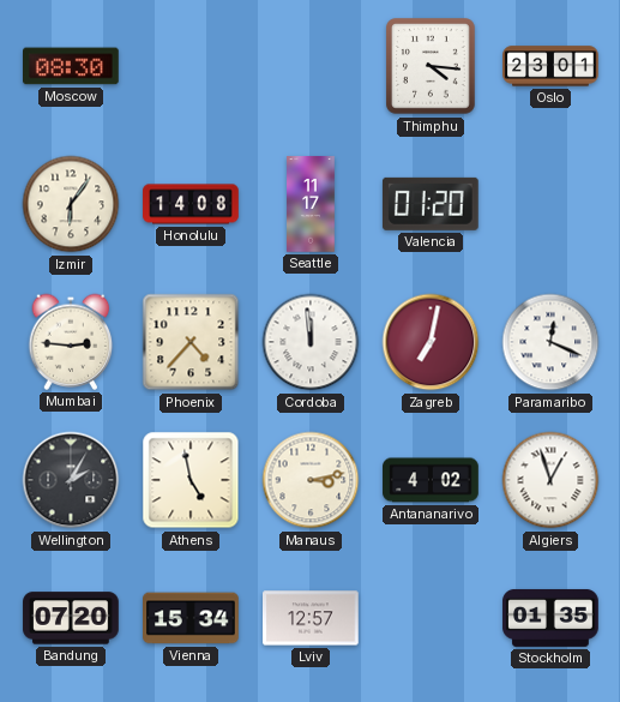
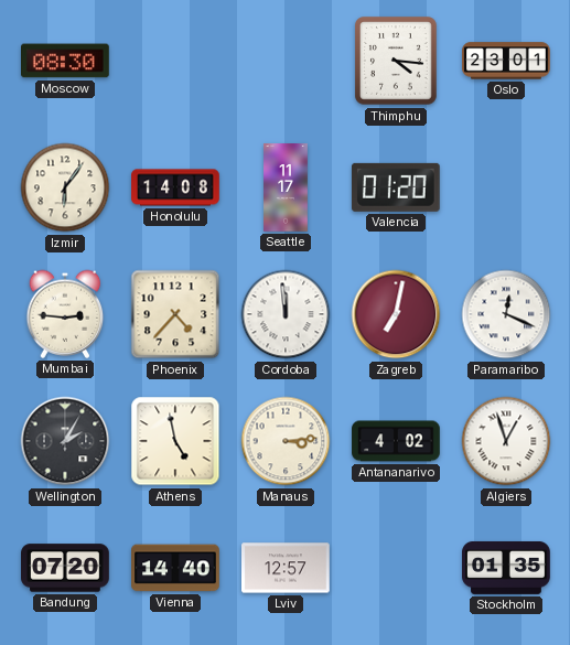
Manaus: 3:13 -> 3:14
Vienna: 15:34 -> 14:40
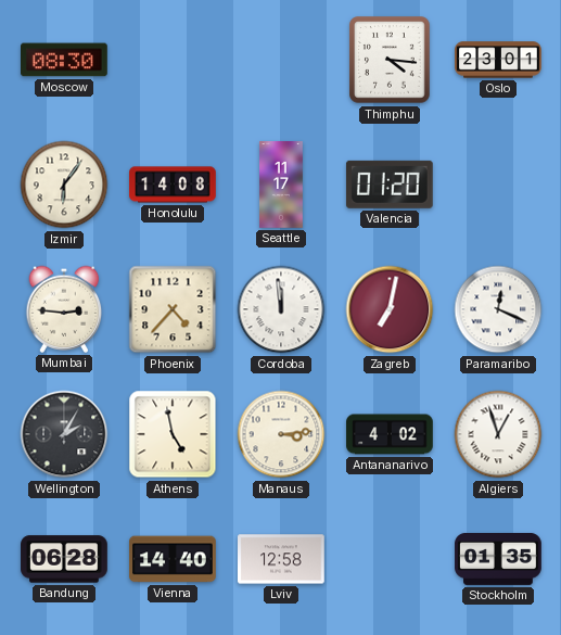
Bandung: 07:20 -> 06:28
Lviv: 12:57 -> 12:58
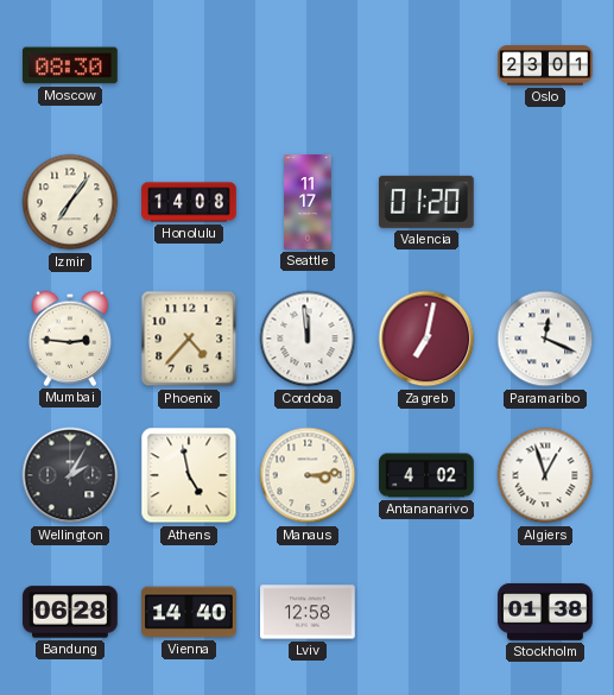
Thimphu: 4:16 -> none
Izmir: 6:06 -> 7:06
Stockholm: 01:35 -> 01:38
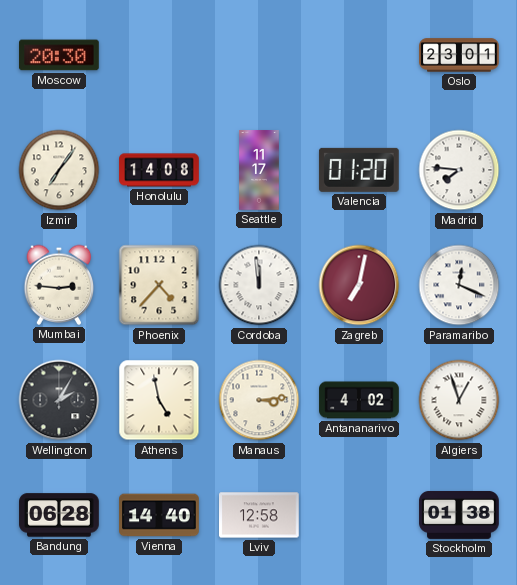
Moscow: 08:30 -> 20:30
Madrid: none -> 7:46
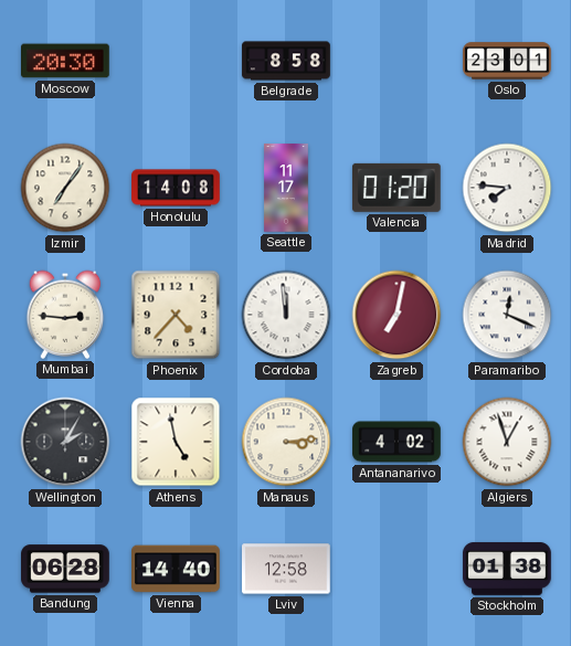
Belgrade: none -> 8:58
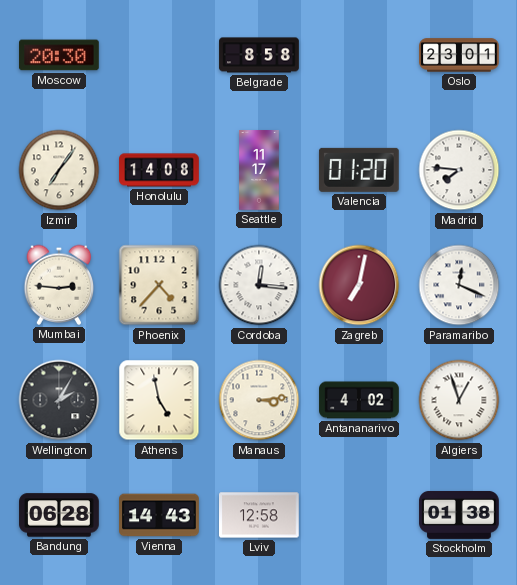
Cordoba: 11:59 -> 12:16
Vienna: 14:40 -> 14:43
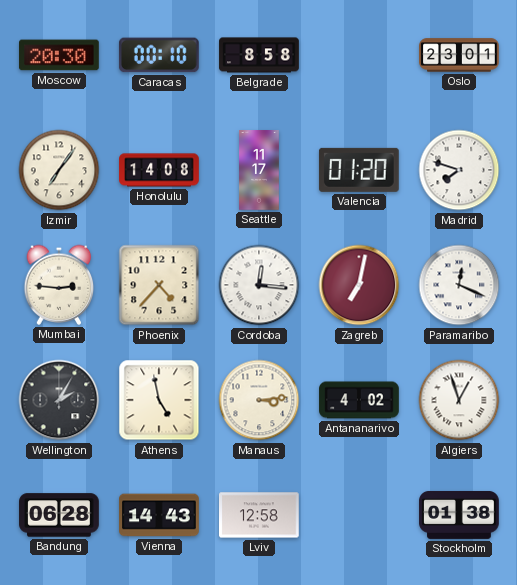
Caracas: none -> 00:10
Madrid: 7:46 -> 7:48
